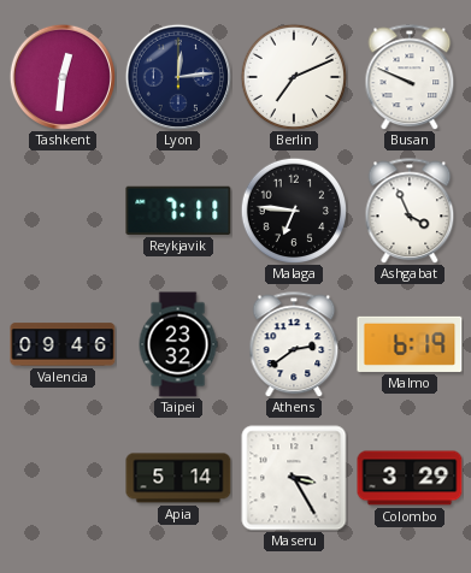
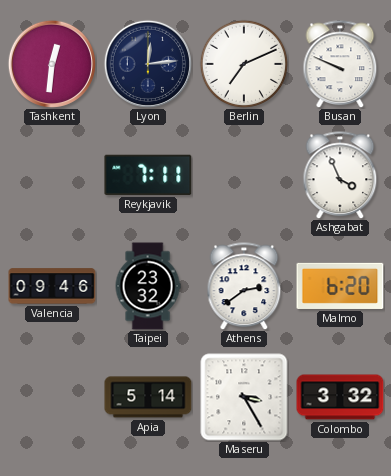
Malaga: 6:46 -> none
Malmo: 6:19 -> 6:20
Colombo: 3:29 -> 3:32
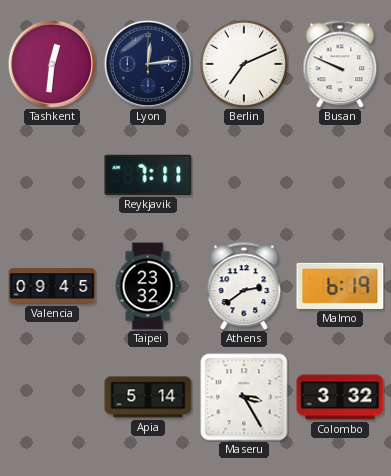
Ashgabat: 3:56 -> none
Valencia: 09:46 -> 09:45
Malmo: 6:20 -> 6:19
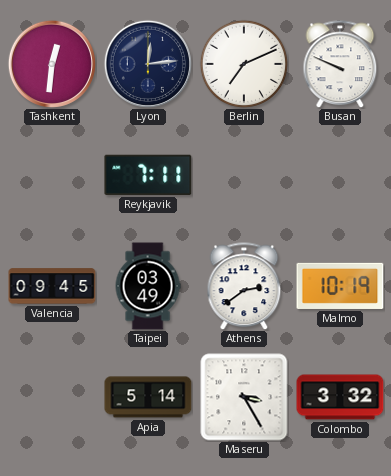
Taipei: 23:32 -> 03:49
Malmo: 6:19 -> 10:19
